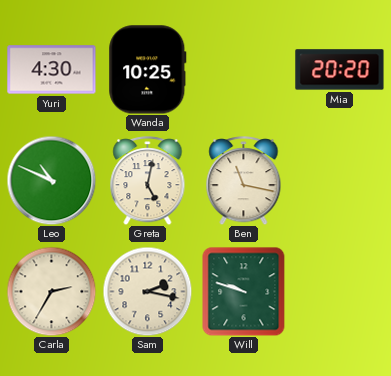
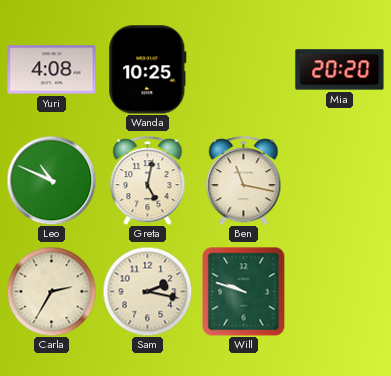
Yuri: 4:30 -> 4:08
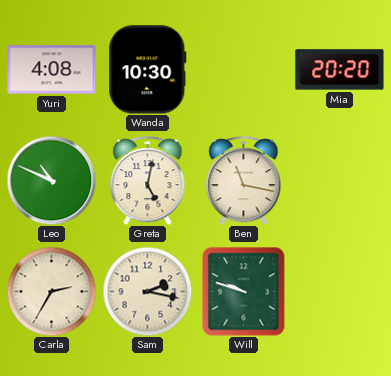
Wanda: 10:25 -> 10:30
